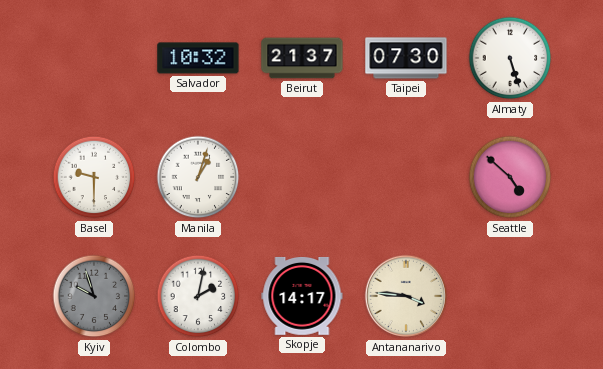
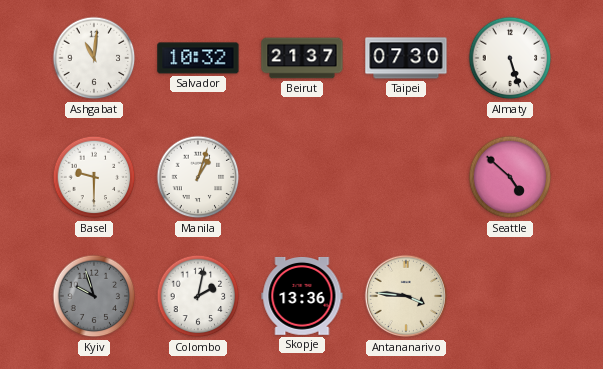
Ashgabat: none -> 11:01
Skopje: 14:17 -> 13:36
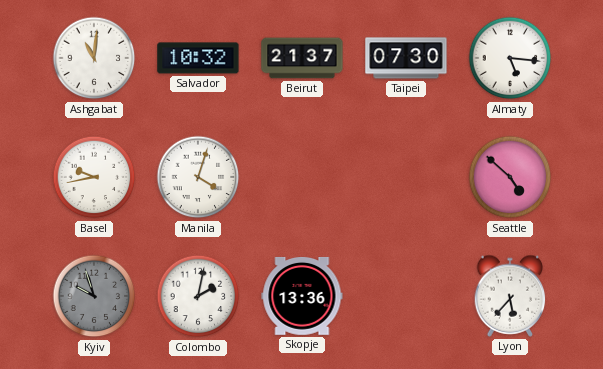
Almaty: 5:27 -> 5:16
Basel: 9:30 -> 9:43
Manila: 1:03 -> 4:03
Antananarivo: 3:46 -> none
Lyon: none -> 5:37
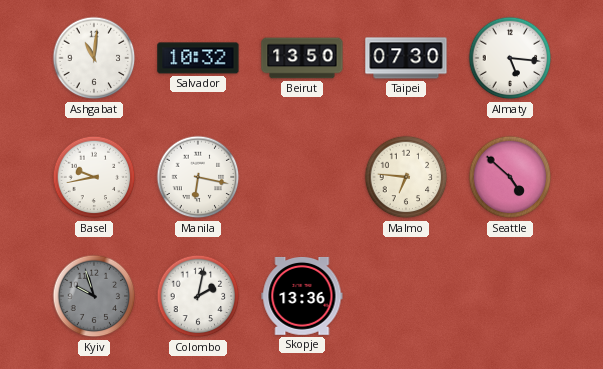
Beirut: 21:37 -> 13:50
Manila: 4:03 -> 6:17
Malmo: none -> 6:46
Lyon: 5:37 -> none
